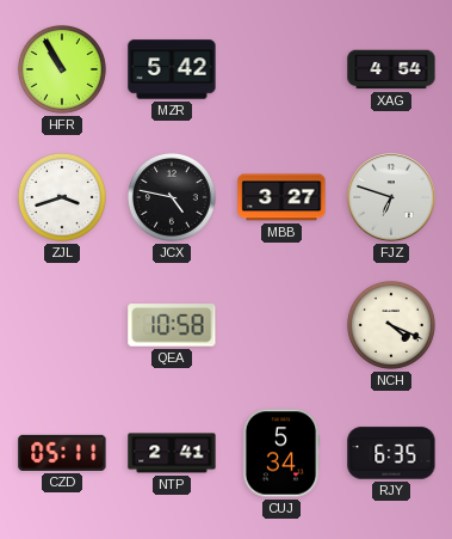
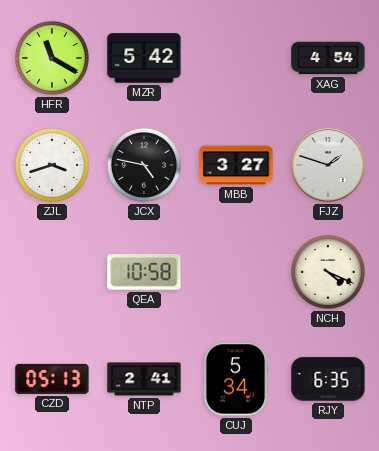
HFR: 10:55 -> 11:20
FJZ: 6:48 -> 1:48
CZD: 05:11 -> 05:13
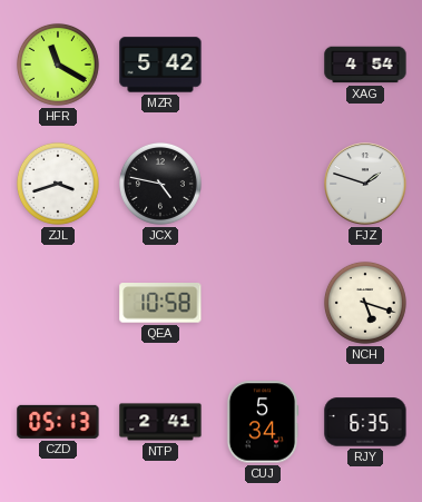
MBB: 3:27 -> none
NCH: 4:19 -> 5:18
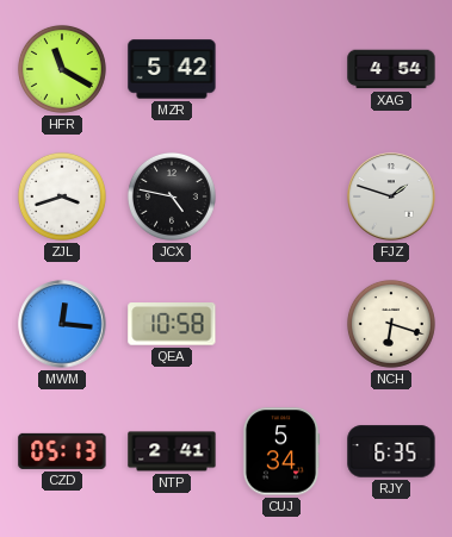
MWM: none -> 12:16
NCH: 5:18 -> 6:18
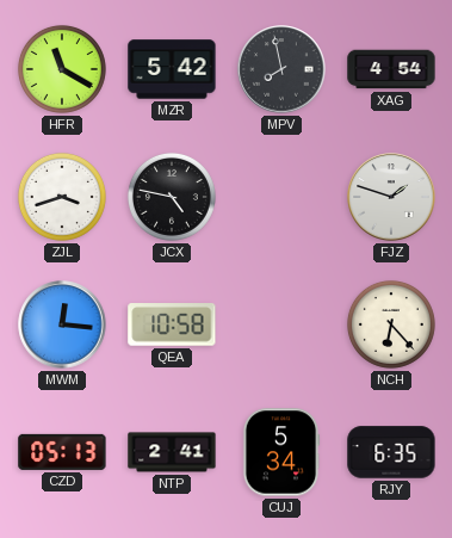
MPV: none -> 7:58
NCH: 6:18 -> 6:23
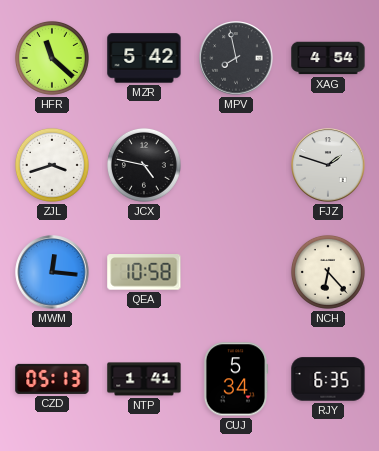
HFR: 11:20 -> 11:22
NTP: 2:41 -> 1:41
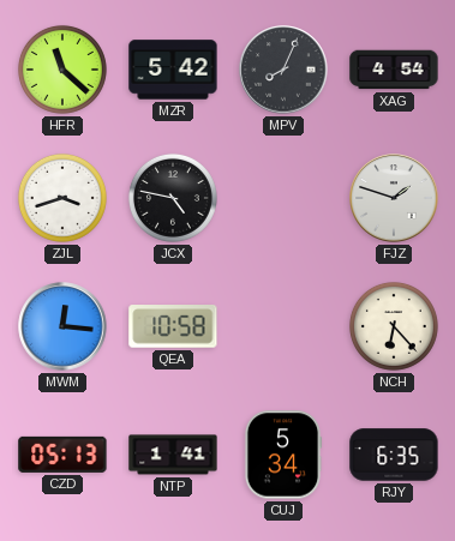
MPV: 7:58 -> 8:04
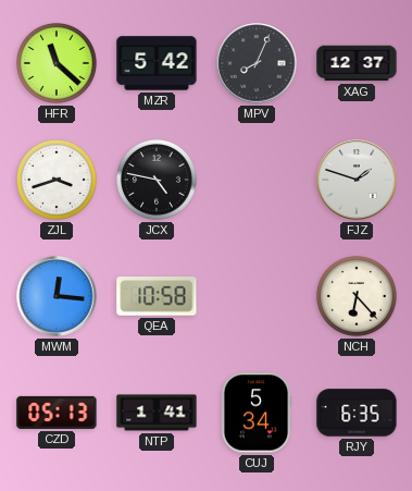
XAG: 4:54 -> 12:37
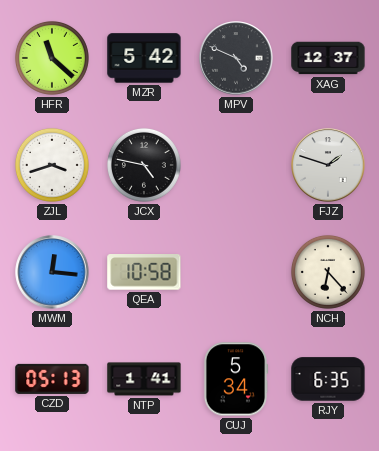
MPV: 8:04 -> 4:49
